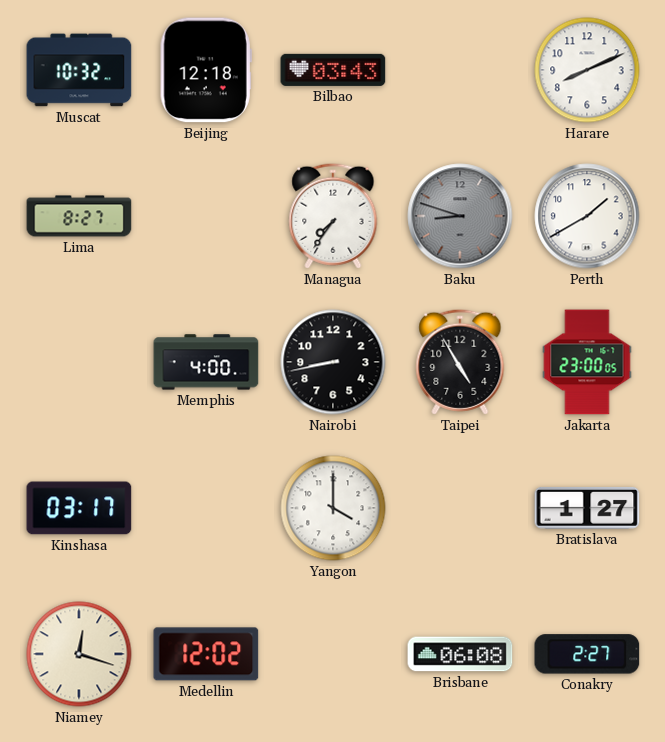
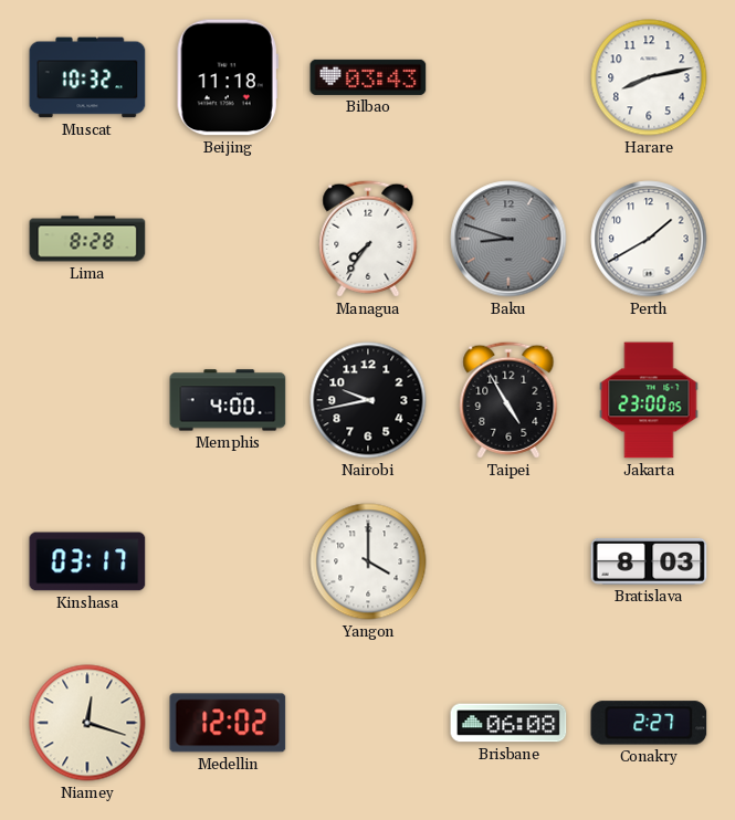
Beijing: 12:18 -> 11:18
Harare: 8:11 -> 8:13
Lima: 8:27 -> 8:28
Nairobi: 8:43 -> 9:43
Bratislava: 1:27 -> 8:03
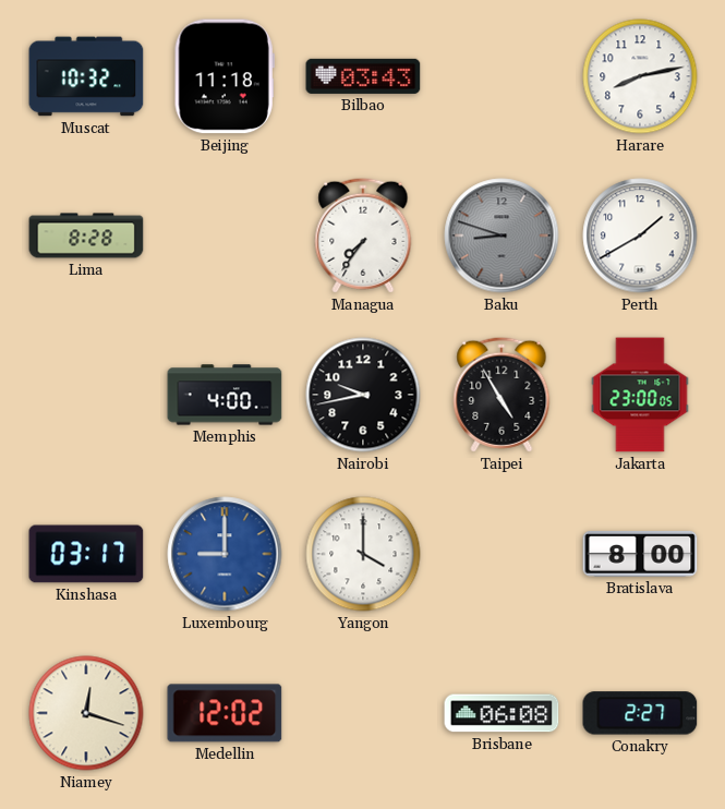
Luxembourg: none -> 9:00
Bratislava: 8:03 -> 8:00
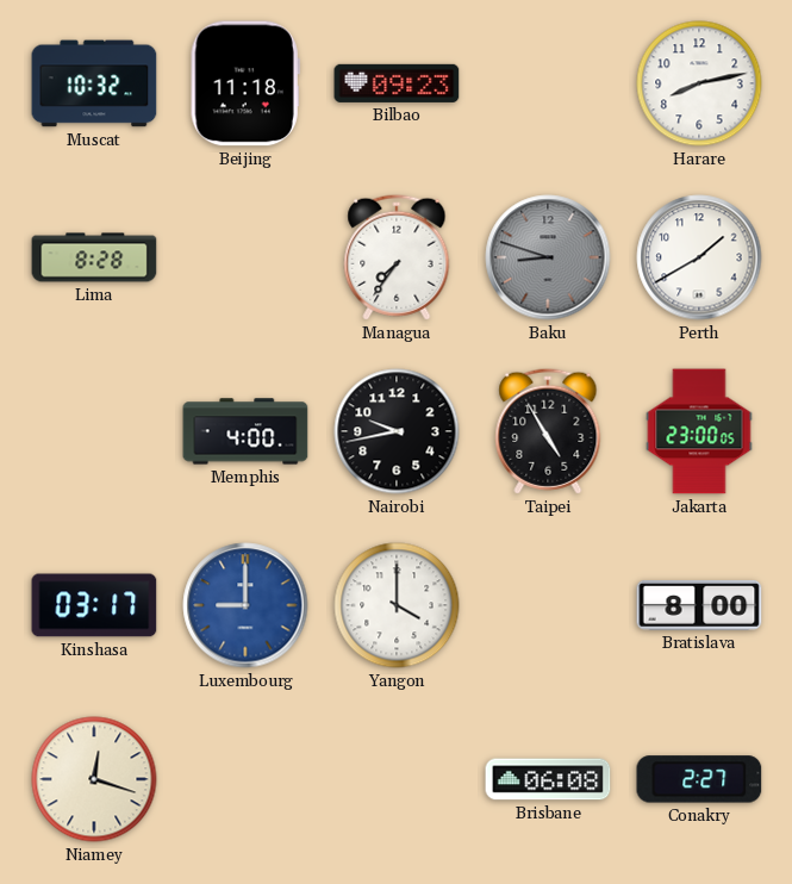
Bilbao: 03:43 -> 09:23
Medellin: 12:02 -> none
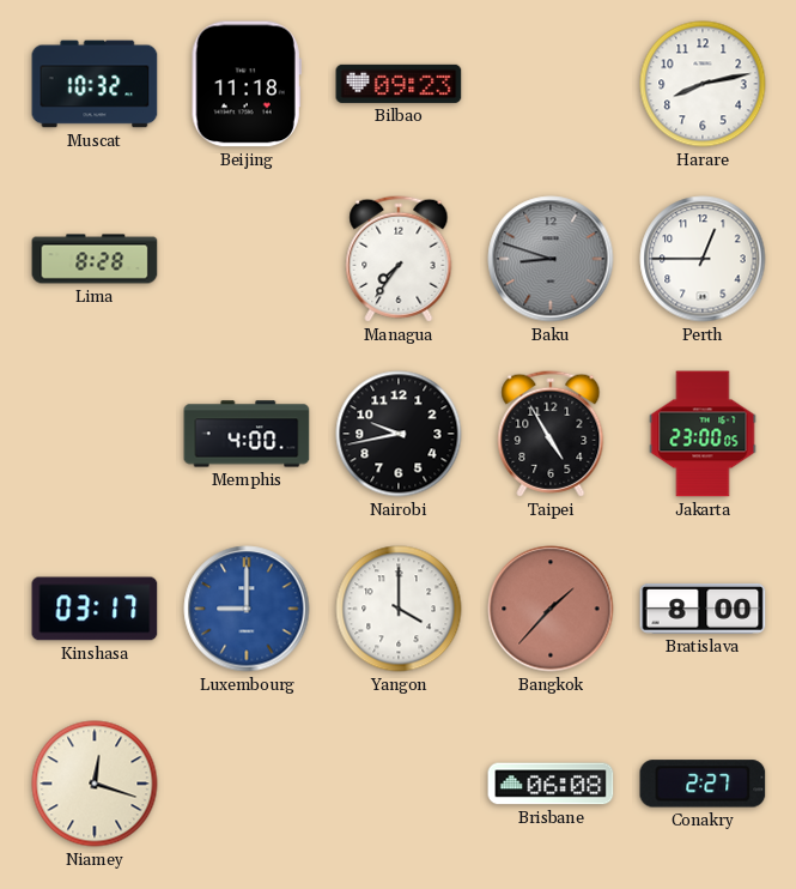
Perth: 1:40 -> 12:45
Bangkok: none -> 1:37
